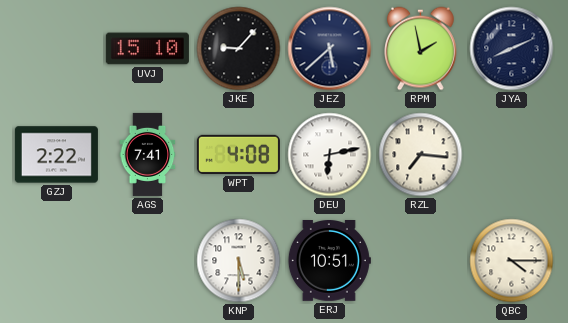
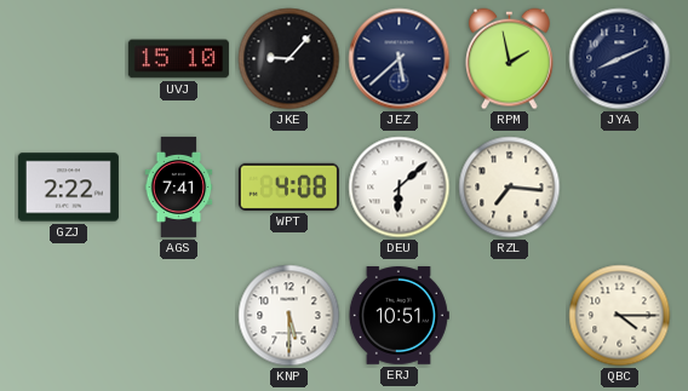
DEU: 6:13 -> 6:08
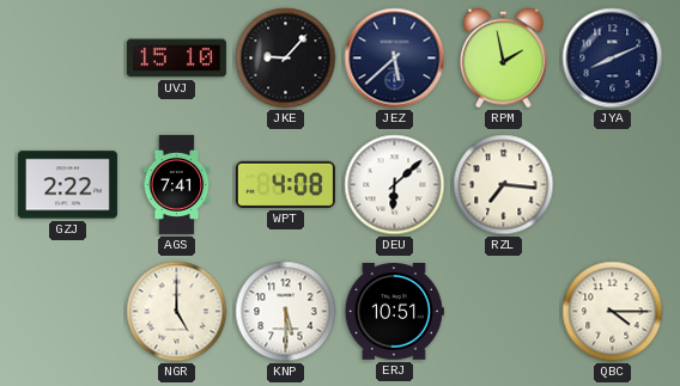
NGR: none -> 5:00
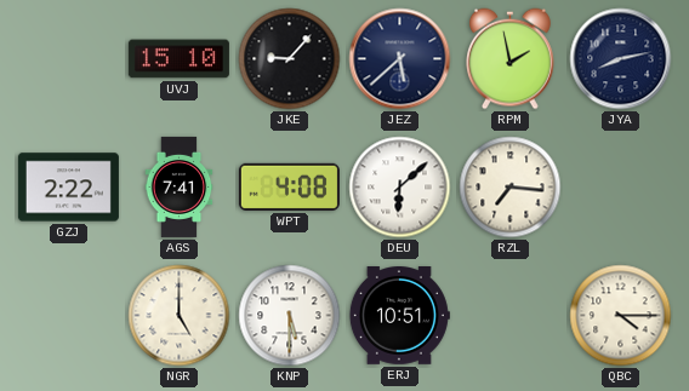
JYA: 8:11 -> 8:13
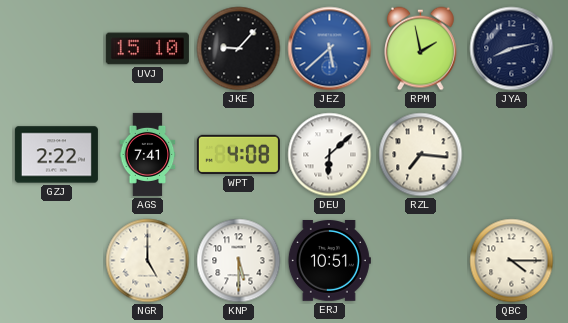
JEZ dial: navy -> blue
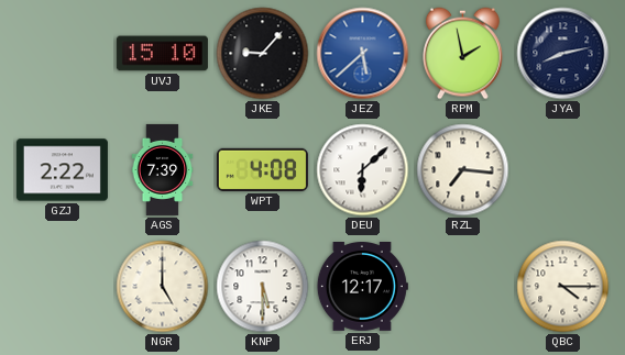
AGS: 7:41 -> 7:39
ERJ: 10:51 -> 12:17
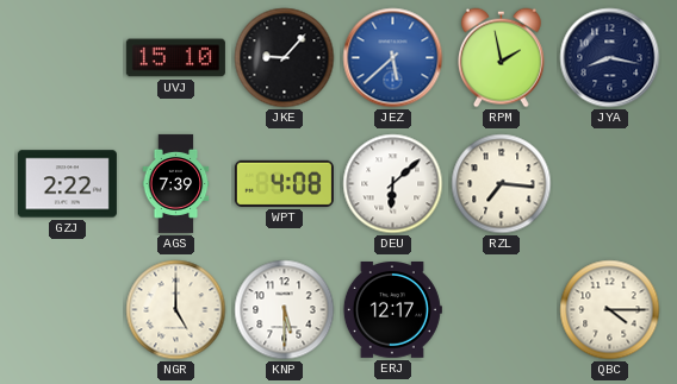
JYA: 8:13 -> 8:17
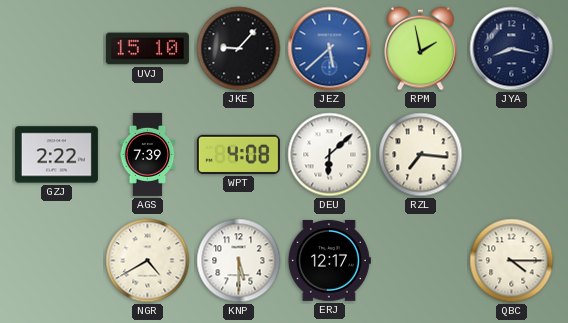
NGR: 5:00 -> 4:40
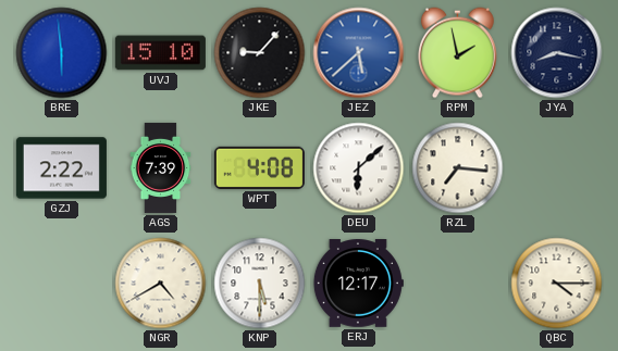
BRE: none -> 5:59
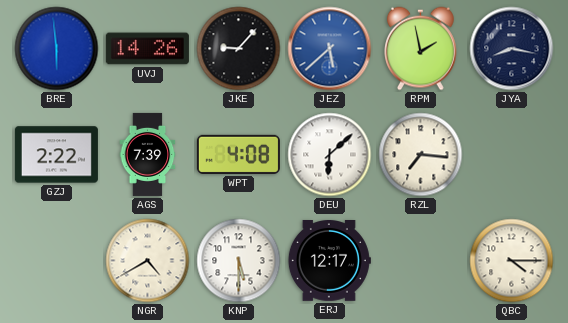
UVJ: 15:10 -> 14:26
